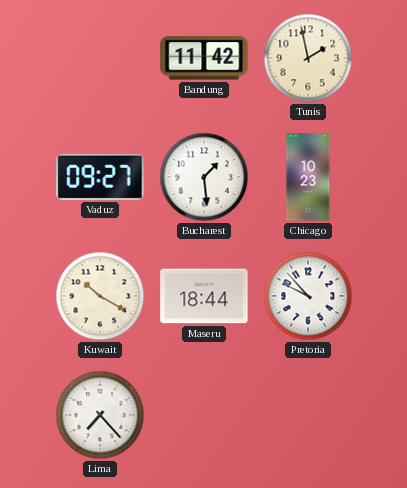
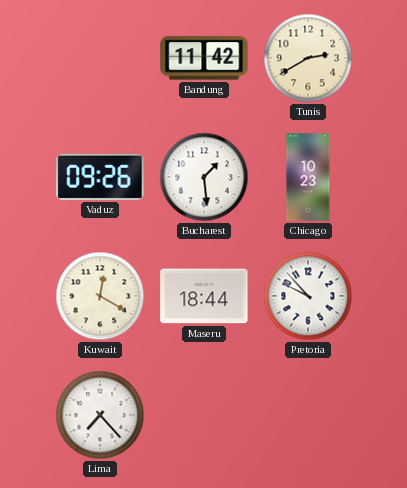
Tunis: 1:58 -> 2:40
Vaduz: 09:27 -> 09:26
Kuwait: 10:20 -> 12:20
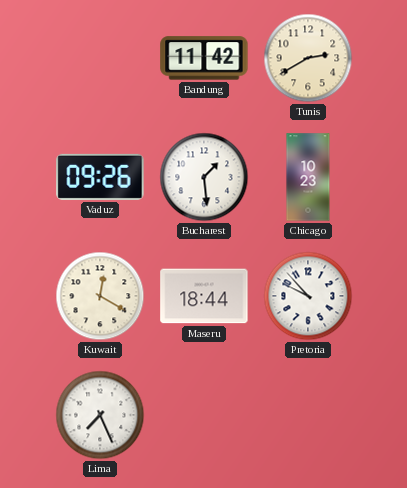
Lima: 7:23 -> 7:26
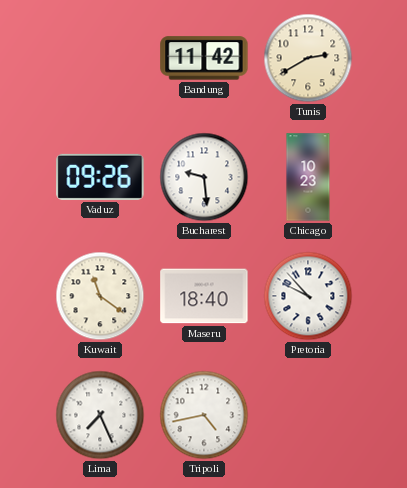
Bucharest: 1:29 -> 9:29
Kuwait: 12:20 -> 11:21
Maseru: 18:44 -> 18:40
Tripoli: none -> 4:43
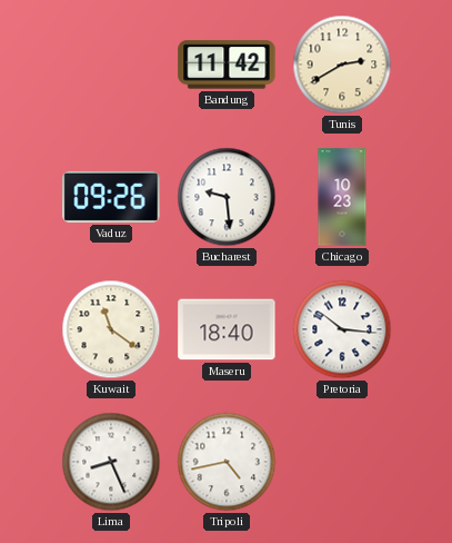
Pretoria: 9:53 -> 10:16
Lima: 7:26 -> 8:26
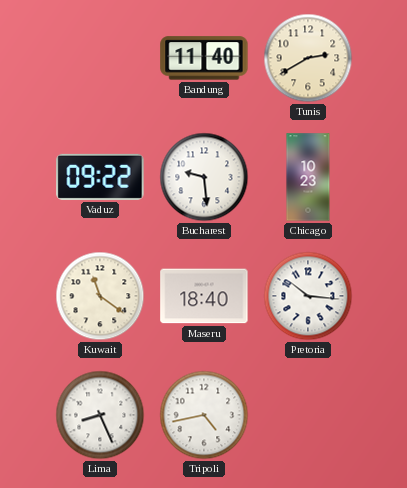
Bandung: 11:42 -> 11:40
Vaduz: 09:26 -> 09:22
